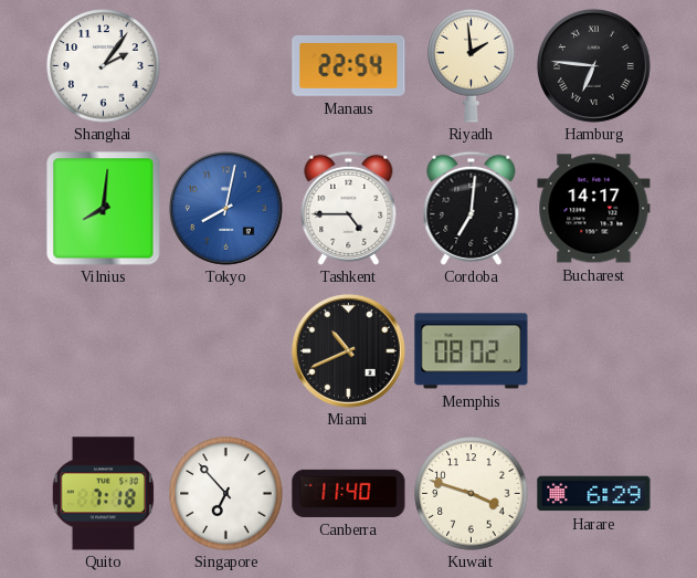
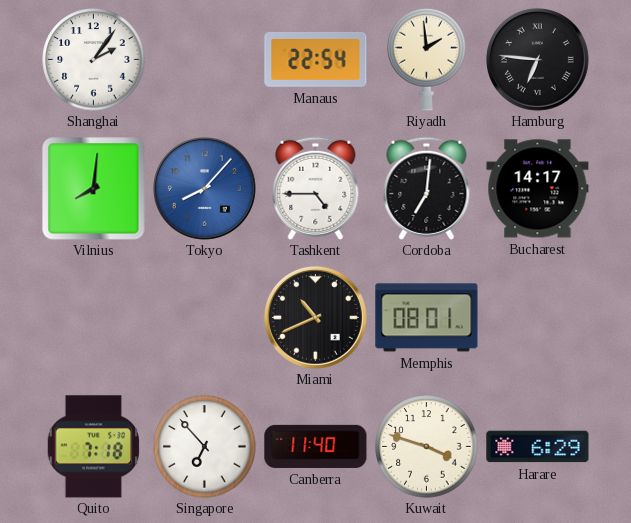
Tokyo: 8:02 -> 8:07
Memphis: 08:02 -> 08:01
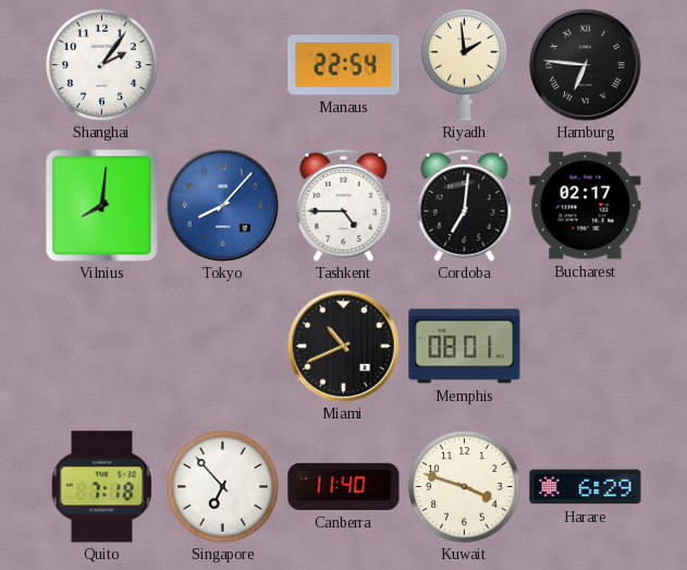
Bucharest: 14:17 -> 02:17
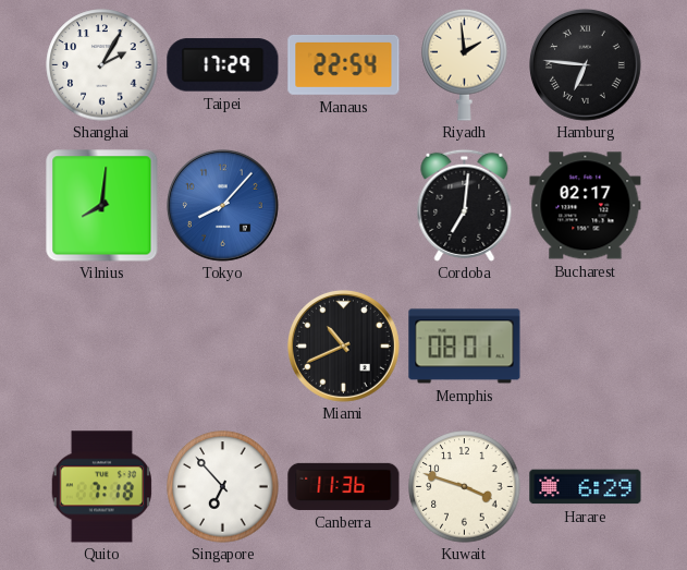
Shanghai: 2:06 -> 2:05
Taipei: none -> 17:29
Tashkent: 4:45 -> none
Canberra: 11:40 -> 11:36
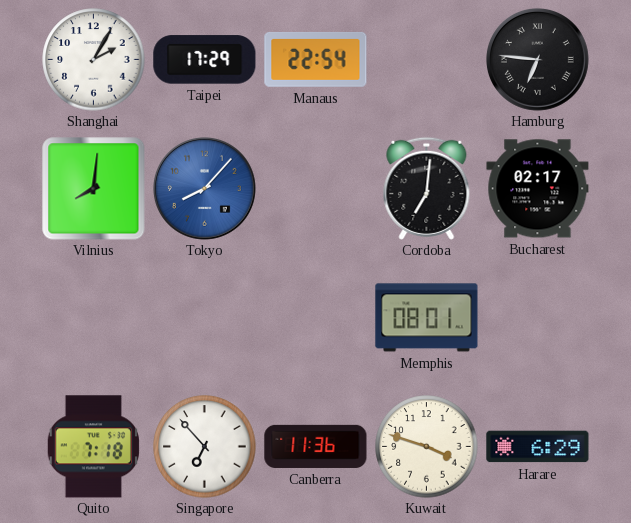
Riyadh: 1:59 -> none
Miami: 10:41 -> none
